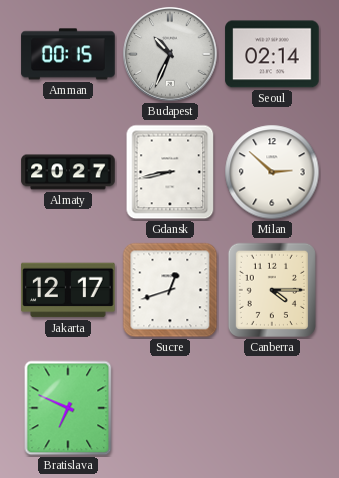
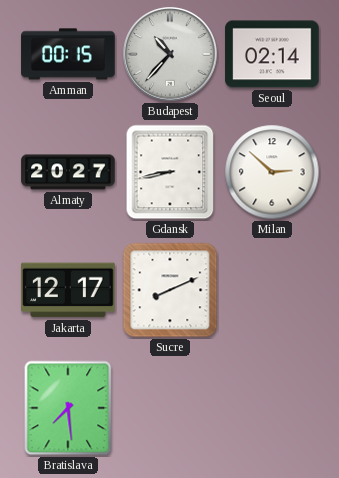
Budapest: 10:34 -> 10:37
Sucre: 12:42 -> 8:11
Canberra: 4:15 -> none
Bratislava: 6:49 -> 7:29
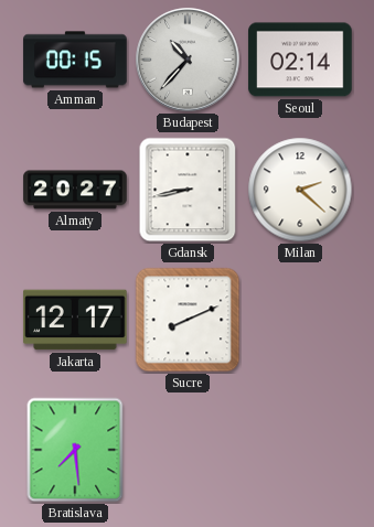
Milan: 2:52 -> 2:22
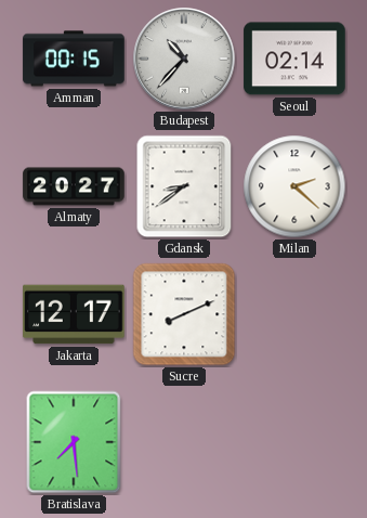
Gdansk: 8:43 -> 8:39
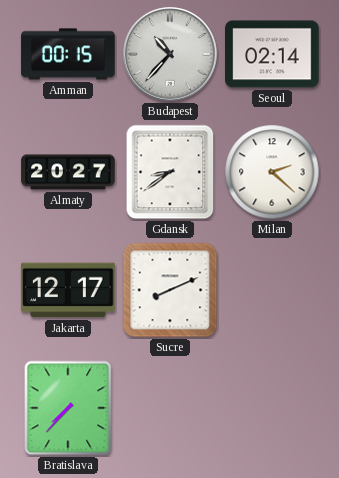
Bratislava: 7:29 -> 7:37
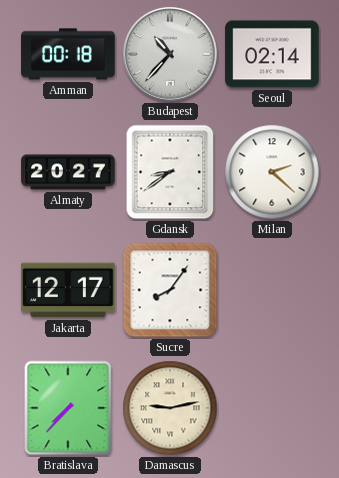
Amman: 00:15 -> 00:18
Sucre: 8:11 -> 8:06
Damascus: none -> 9:13
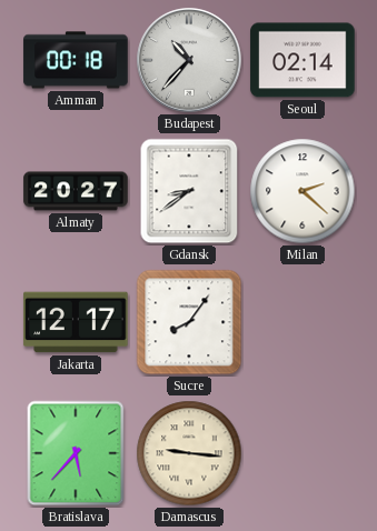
Bratislava: 7:37 -> 5:37
Damascus: 9:13 -> 9:16
